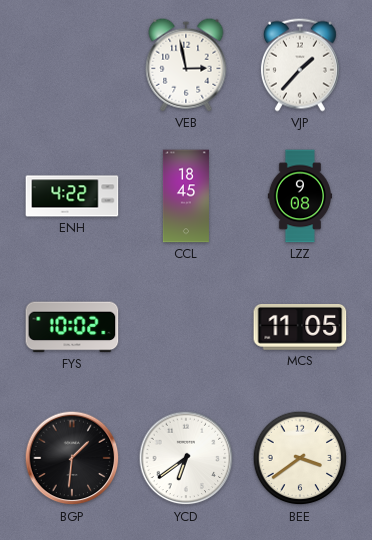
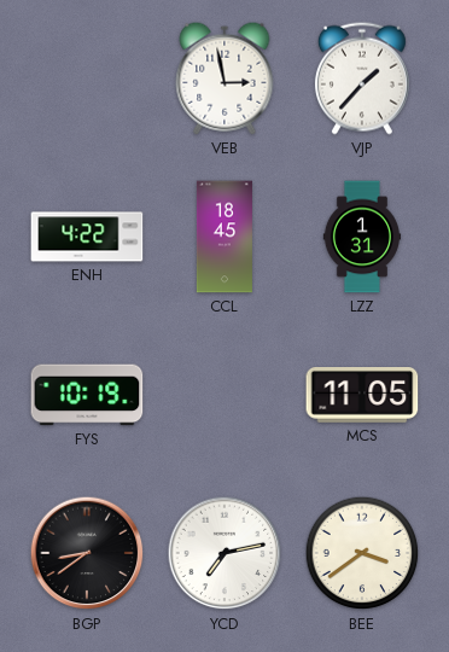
LZZ: 9:08 -> 1:31
FYS: 10:02 -> 10:19
BGP: 1:31 -> 8:39
YCD: 6:39 -> 7:13
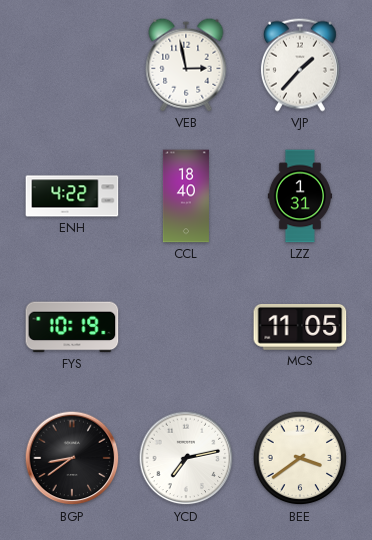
CCL: 18:45 -> 18:40
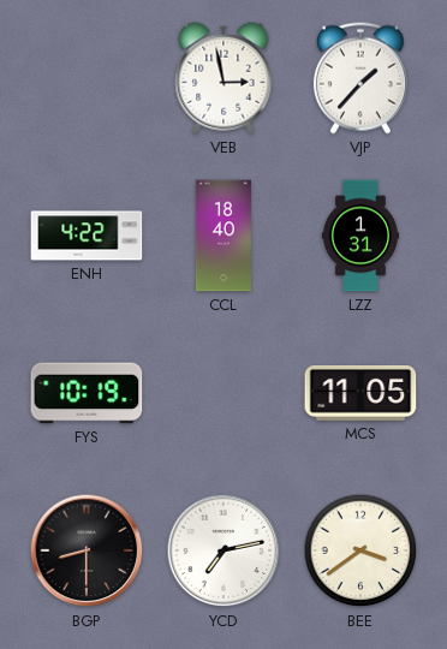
BGP: 8:39 -> 8:30
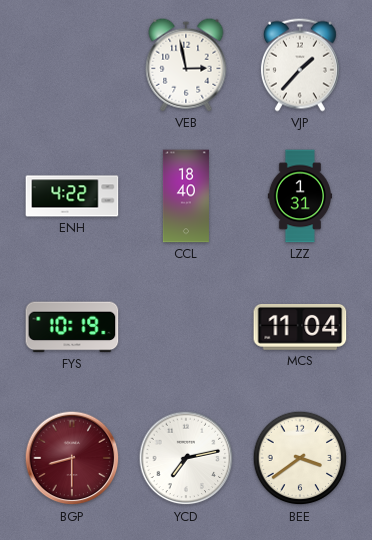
MCS: 11:05 -> 11:04
BGP dial: black -> burgundy
